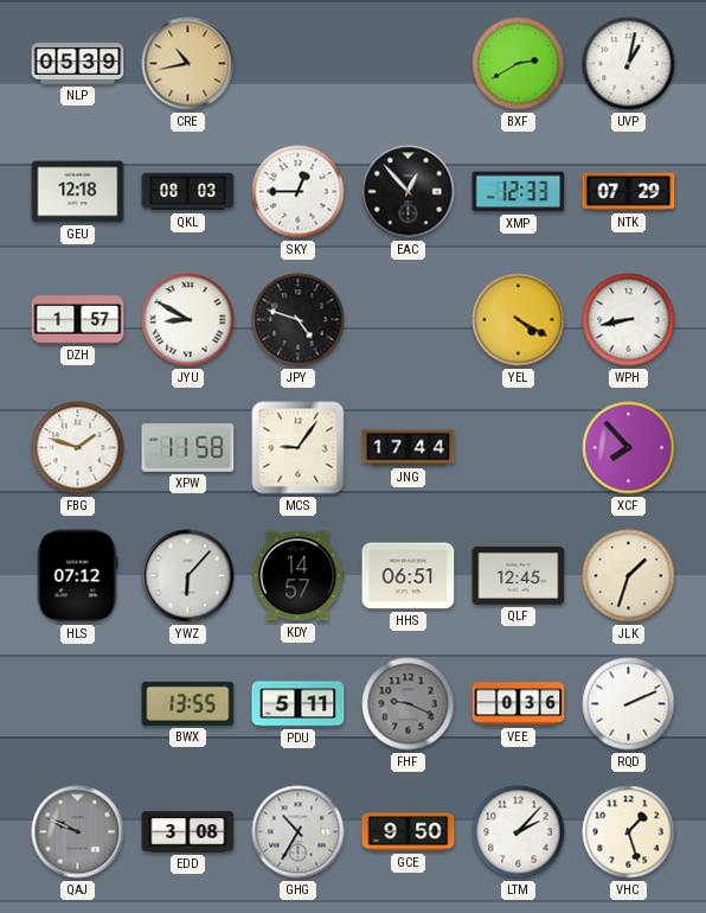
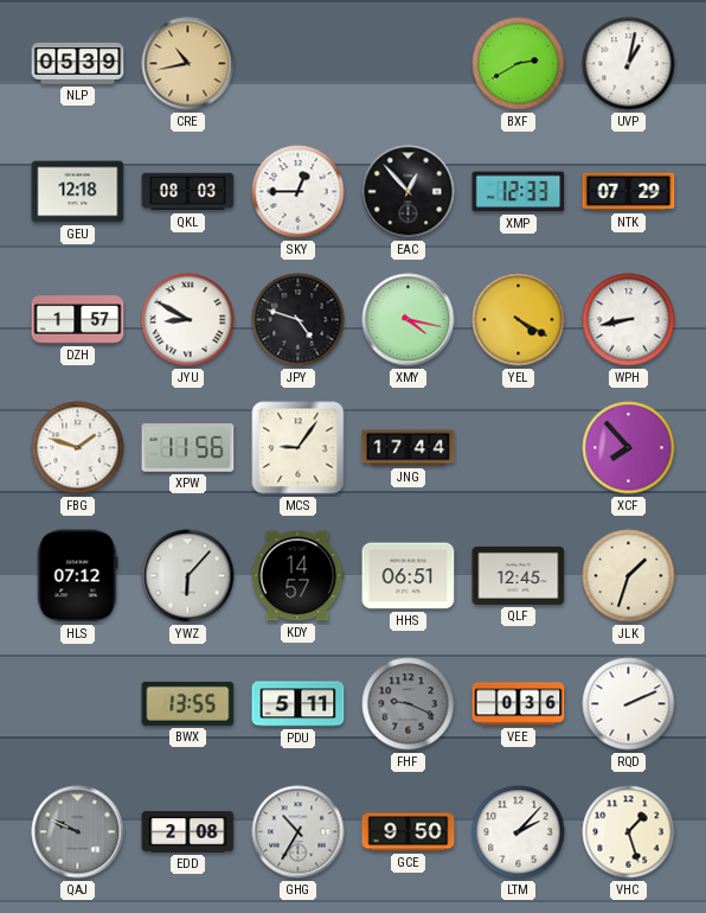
XMY: none -> 4:17
XPW: 11:58 -> 11:56
EDD: 3:08 -> 2:08
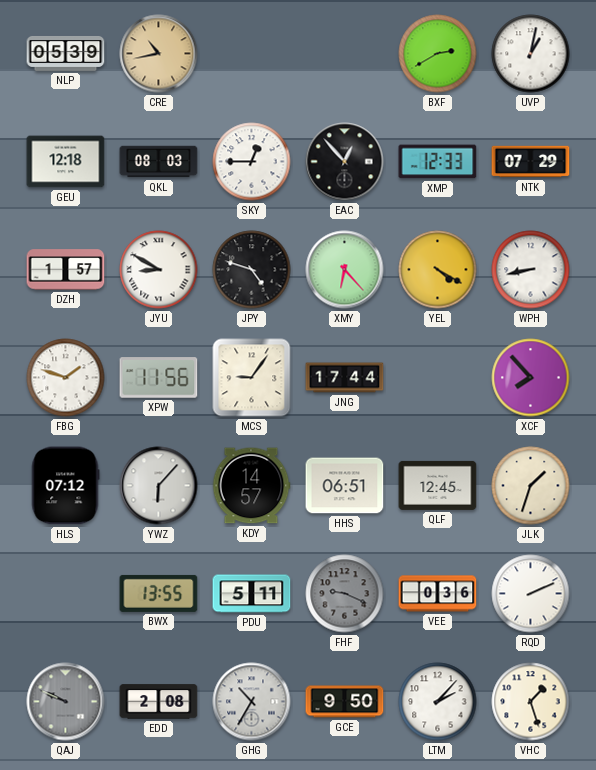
XMY: 4:17 -> 6:23
